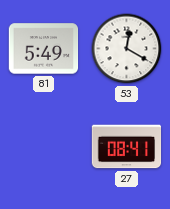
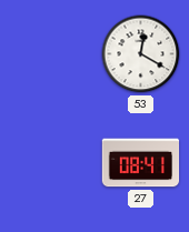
81: 5:49 -> none
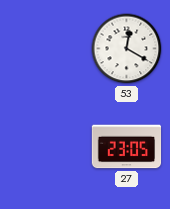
27: 08:41 -> 23:05
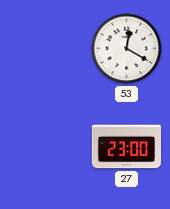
27: 23:05 -> 23:00
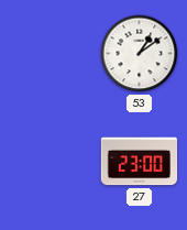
53: 12:20 -> 1:09
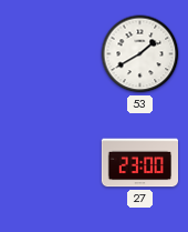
53: 1:09 -> 1:40
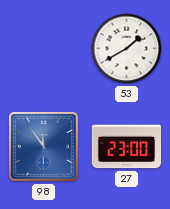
98: none -> 11:54
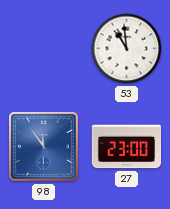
53: 1:40 -> 10:59
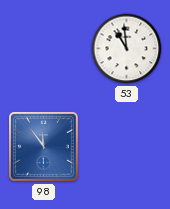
27: 23:00 -> none
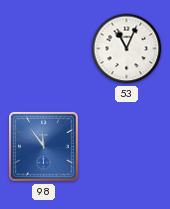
53: 10:59 -> 11:04
